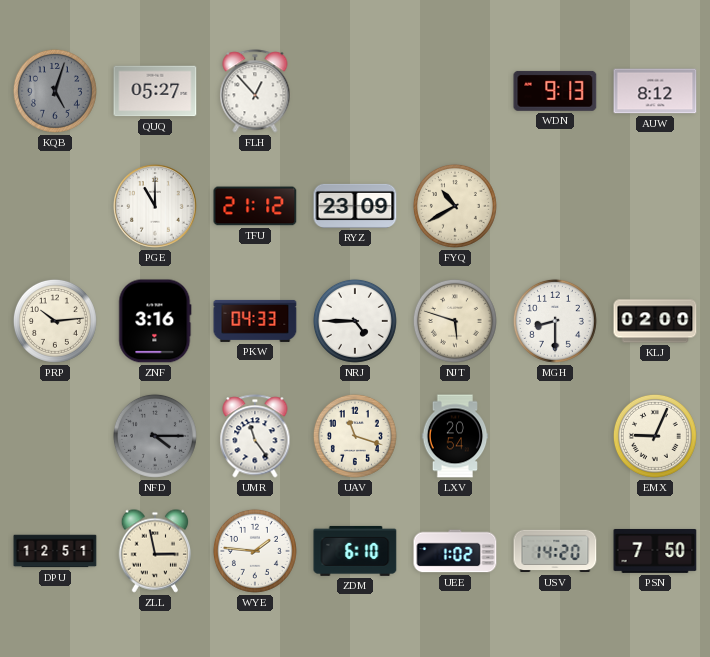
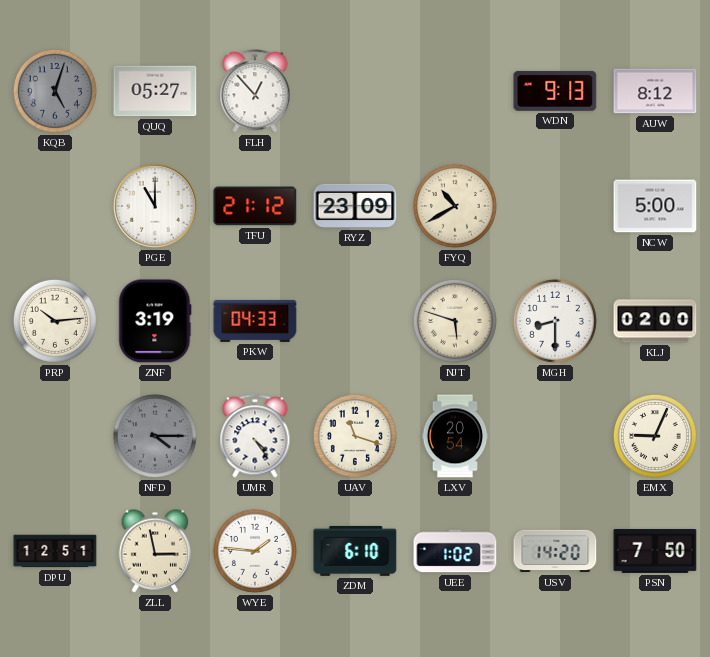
NCW: none -> 5:00
ZNF: 3:16 -> 3:19
NRJ: 4:45 -> none
UMR: 11:24 -> 4:24
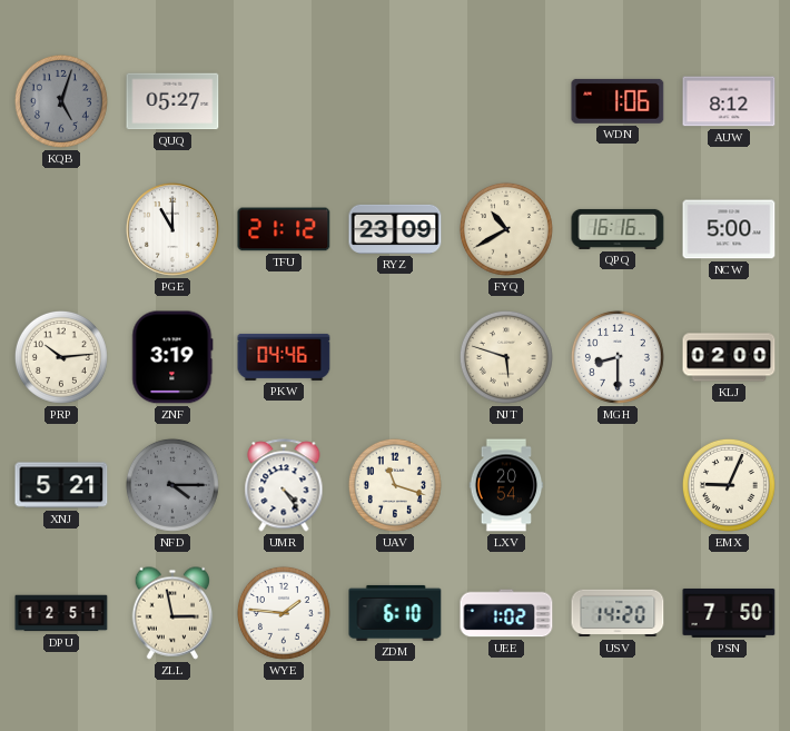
FLH: 12:53 -> none
WDN: 9:13 -> 1:06
QPQ: none -> 16:16
PKW: 04:33 -> 04:46
XNJ: none -> 5:21
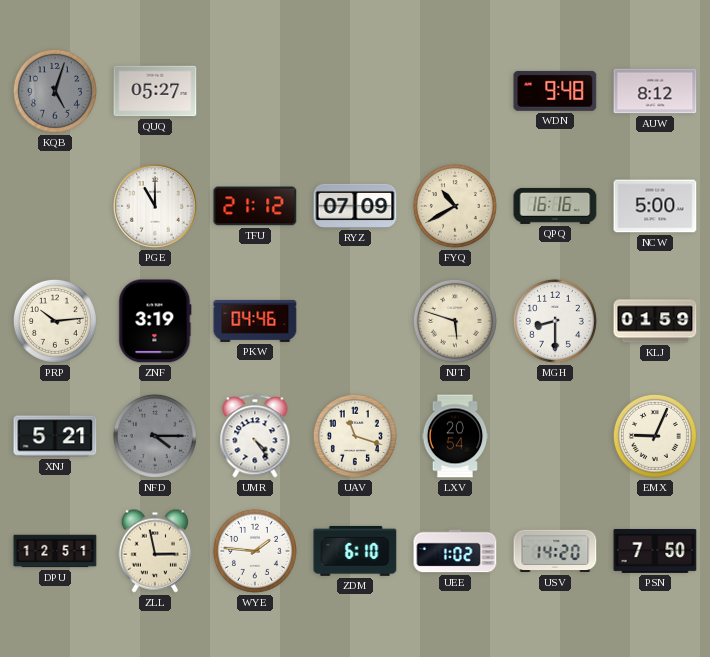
WDN: 1:06 -> 9:48
RYZ: 23:09 -> 07:09
KLJ: 02:00 -> 01:59
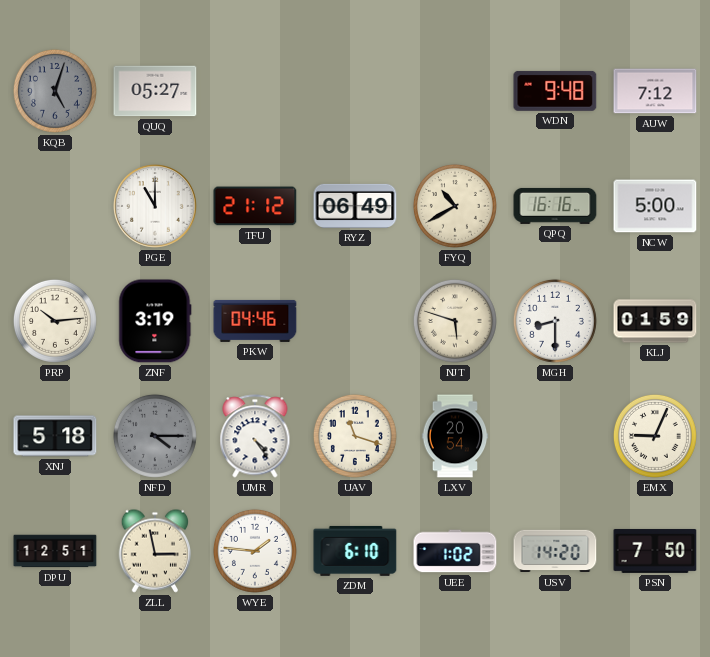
AUW: 8:12 -> 7:12
RYZ: 07:09 -> 06:49
XNJ: 5:21 -> 5:18
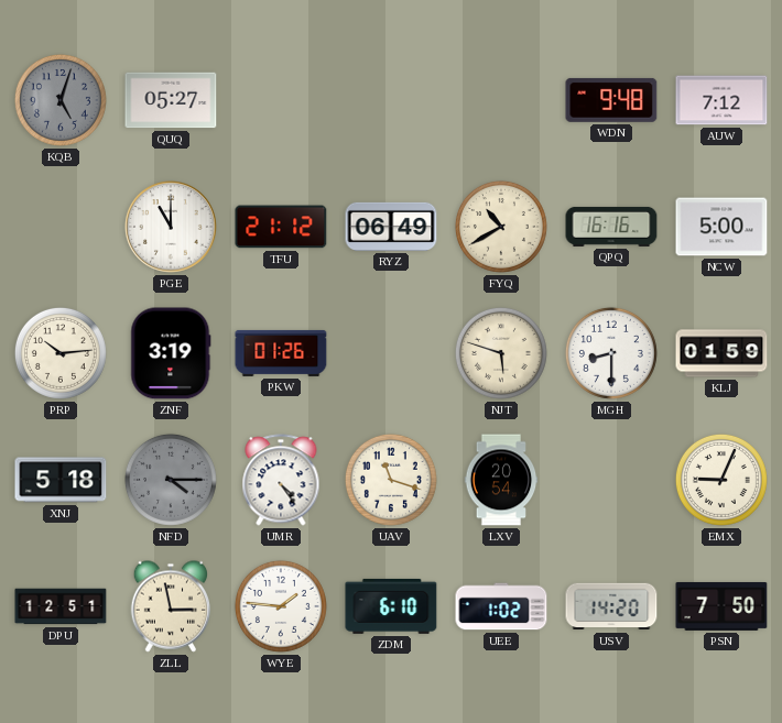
PKW: 04:46 -> 01:26
